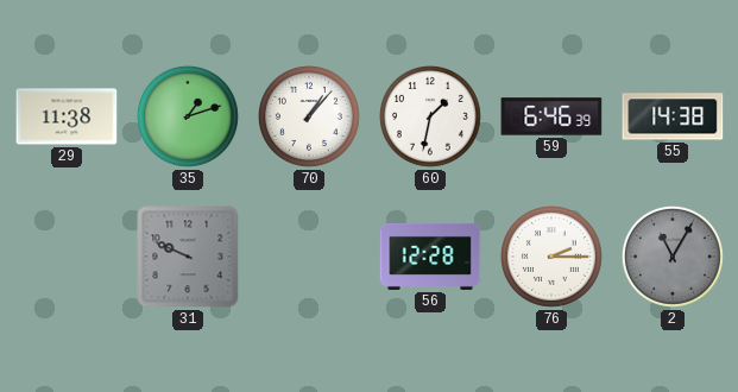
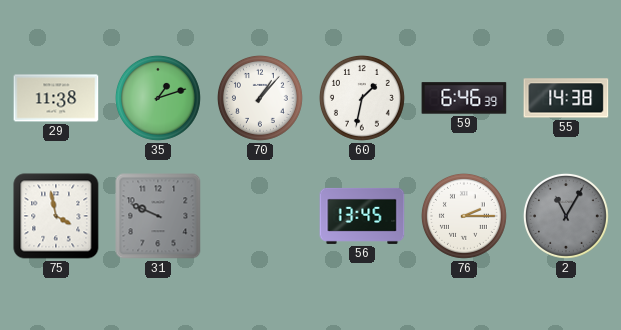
75: none -> 3:58
56: 12:28 -> 13:45
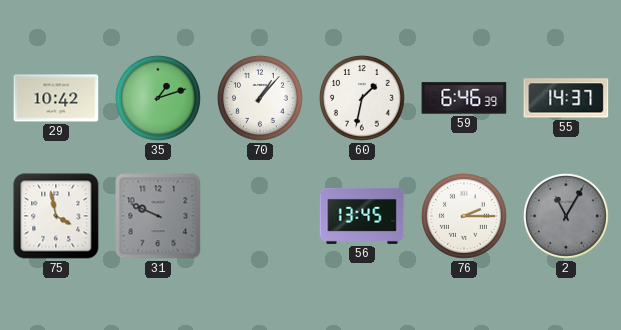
29: 11:38 -> 10:42
55: 14:38 -> 14:37
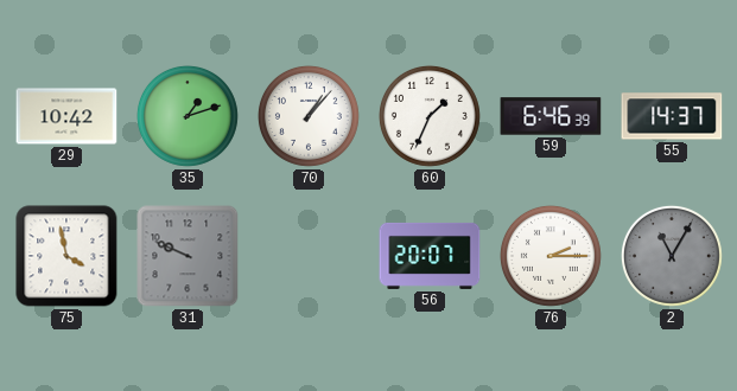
60: 1:32 -> 1:34
56: 13:45 -> 20:07
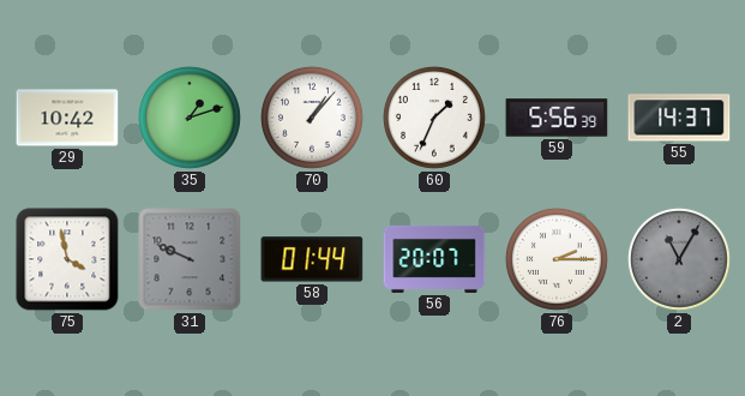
59: 6:46 -> 5:56
58: none -> 01:44
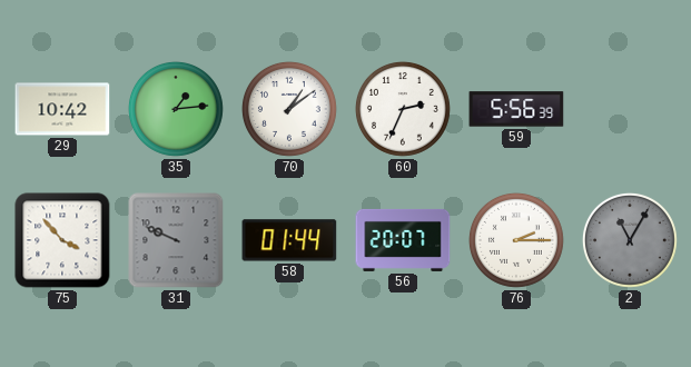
35: 1:12 -> 1:14
70: 1:07 -> 1:09
60: 1:34 -> 2:34
55: 14:37 -> none
75: 3:58 -> 3:53
